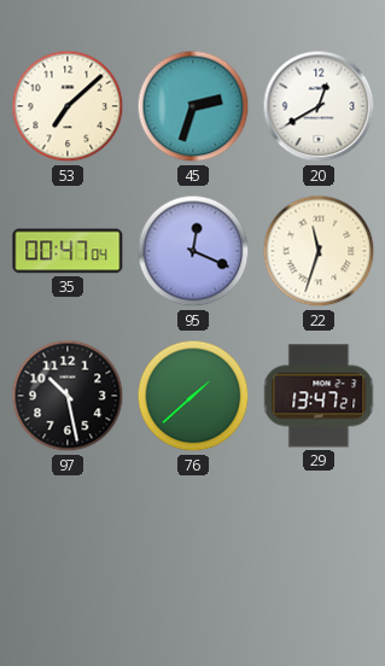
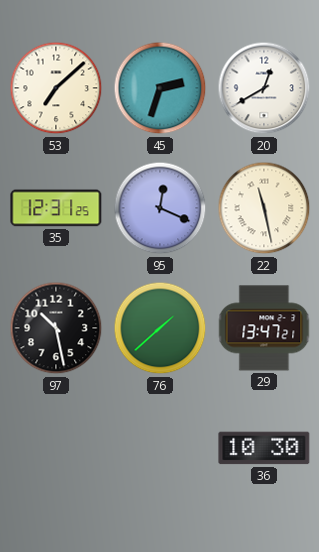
35: 00:47 -> 12:31
22: 11:33 -> 11:28
36: none -> 10:30
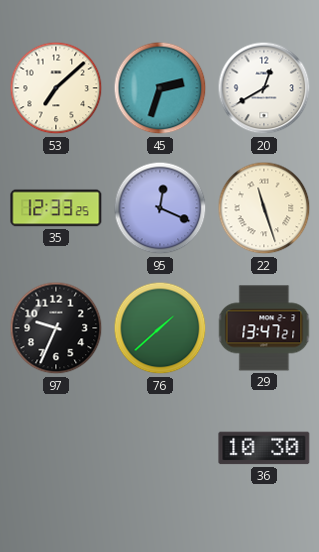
35: 12:31 -> 12:33
22: 11:28 -> 11:27
97: 10:28 -> 9:34
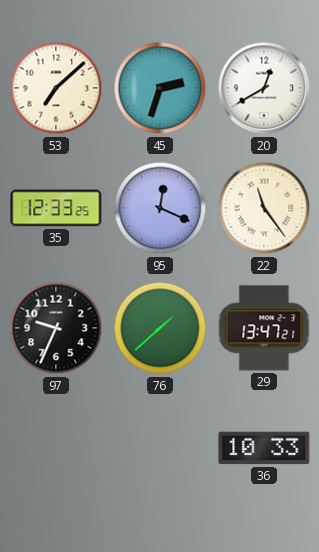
22: 11:27 -> 11:24
36: 10:30 -> 10:33
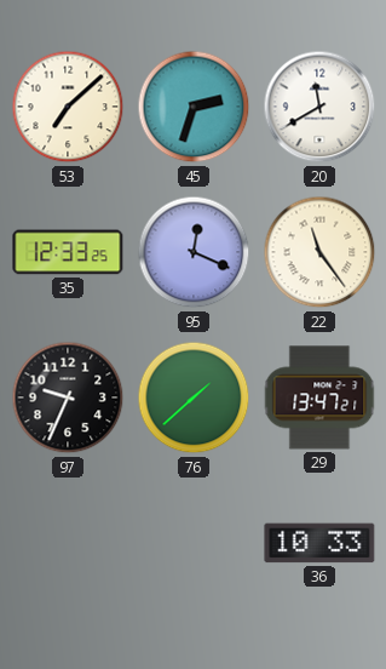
20: 12:40 -> 11:40
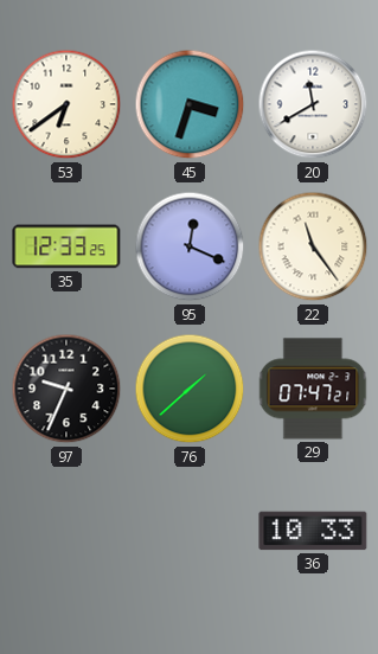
53: 7:08 -> 6:39
45: 2:33 -> 3:33
29: 13:47 -> 07:47
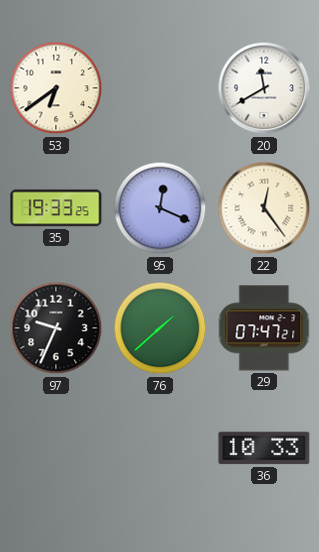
45: 3:33 -> none
35: 12:33 -> 19:33
22: 11:24 -> 12:24
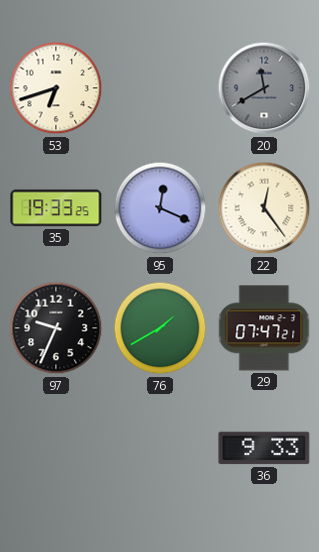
53: 6:39 -> 6:42
20 dial: white -> grey
76: 1:38 -> 1:40
36: 10:33 -> 9:33
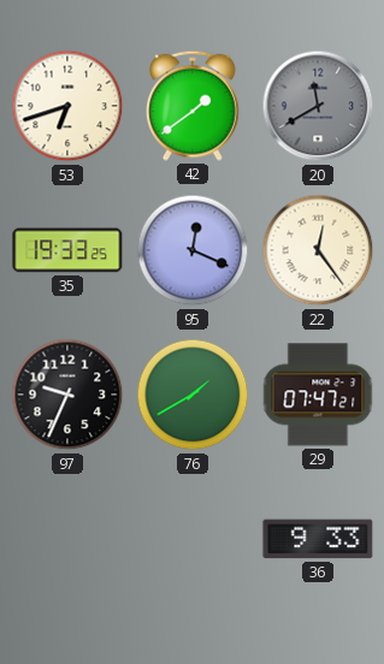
42: none -> 1:39
